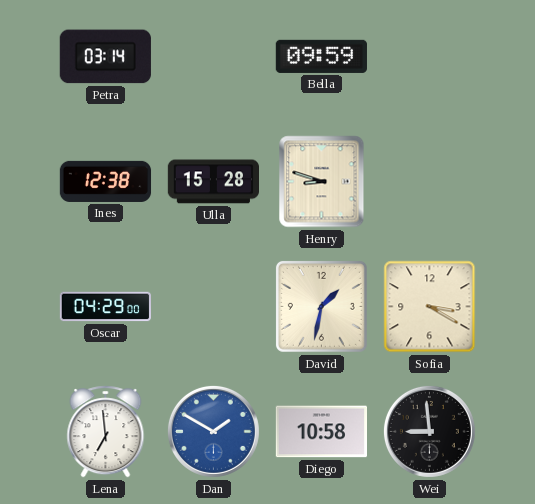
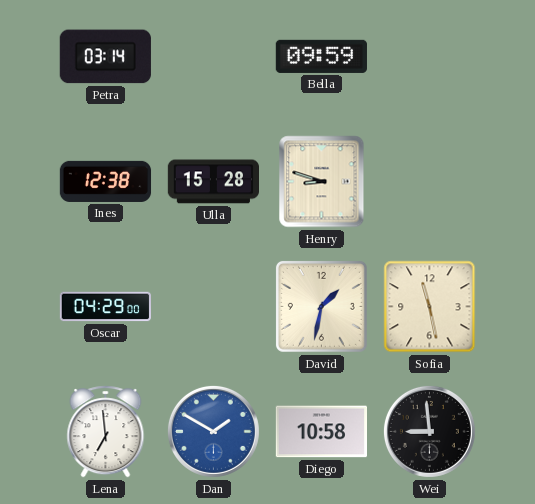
Sofia: 3:20 -> 11:28
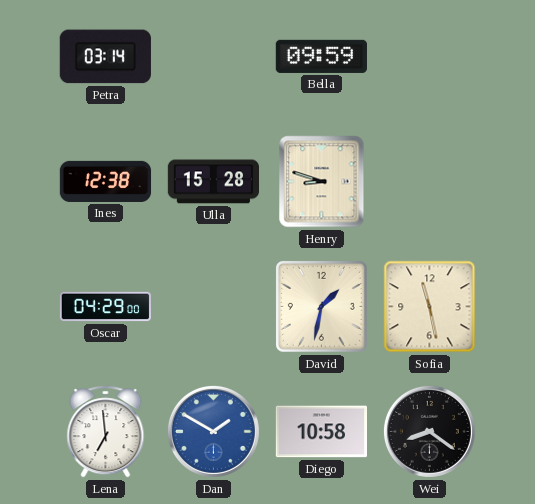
Wei: 8:59 -> 8:21
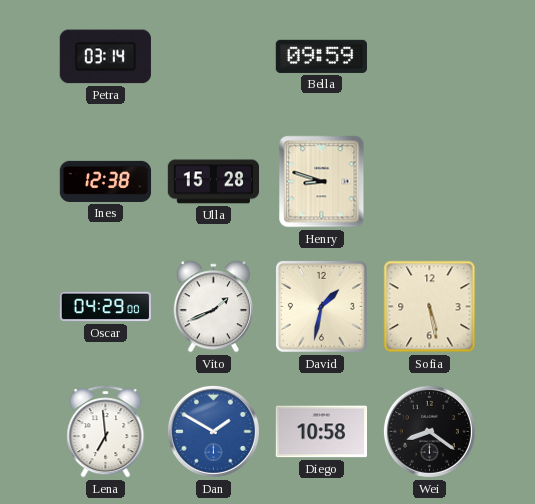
Vito: none -> 1:41
Sofia: 11:28 -> 5:28
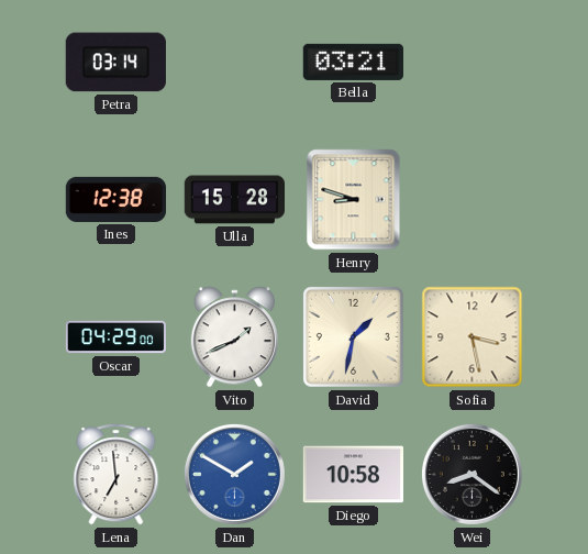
Bella: 09:59 -> 03:21
Sofia: 5:28 -> 3:28
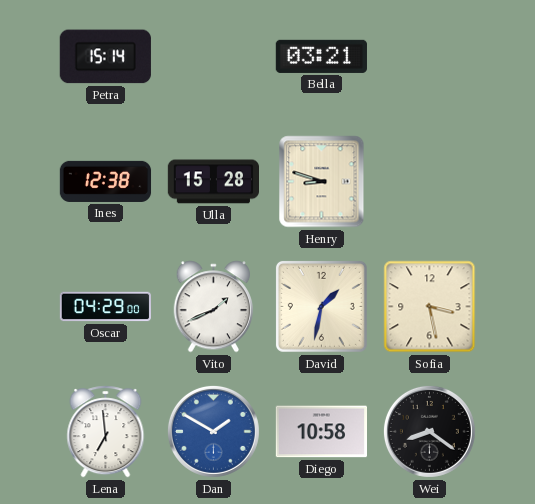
Petra: 03:14 -> 15:14
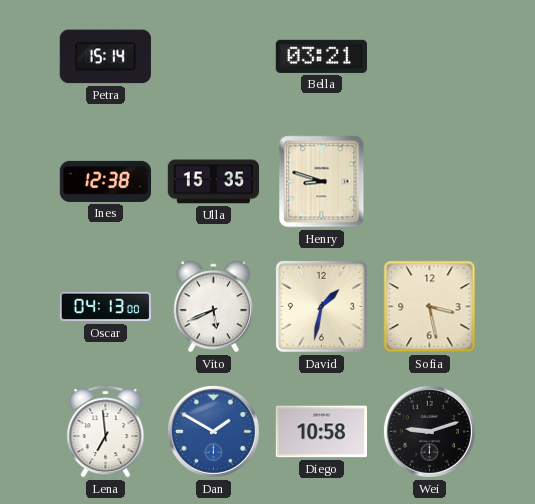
Ulla: 15:28 -> 15:35
Oscar: 04:29 -> 04:13
Vito: 1:41 -> 5:41
Wei: 8:21 -> 9:12
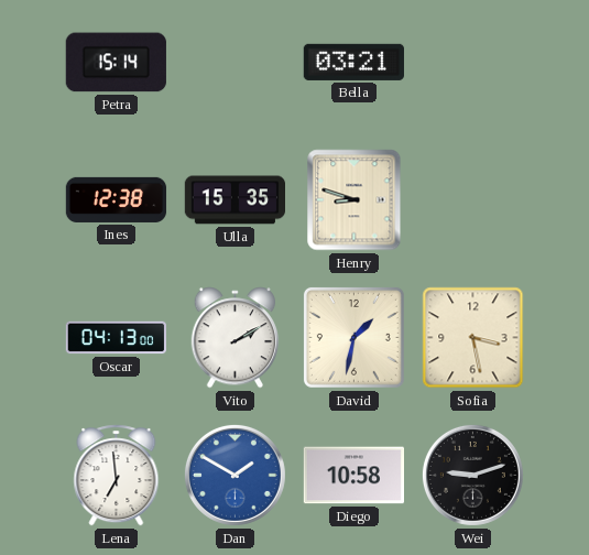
Vito: 5:41 -> 2:10
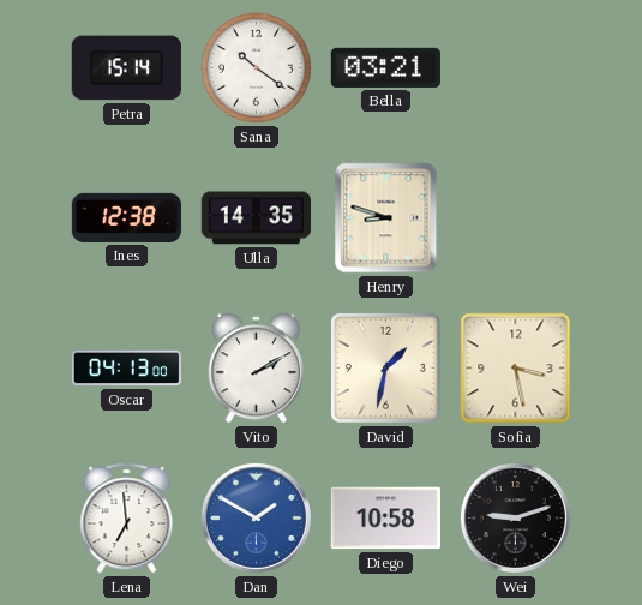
Sana: none -> 10:21
Ulla: 15:35 -> 14:35
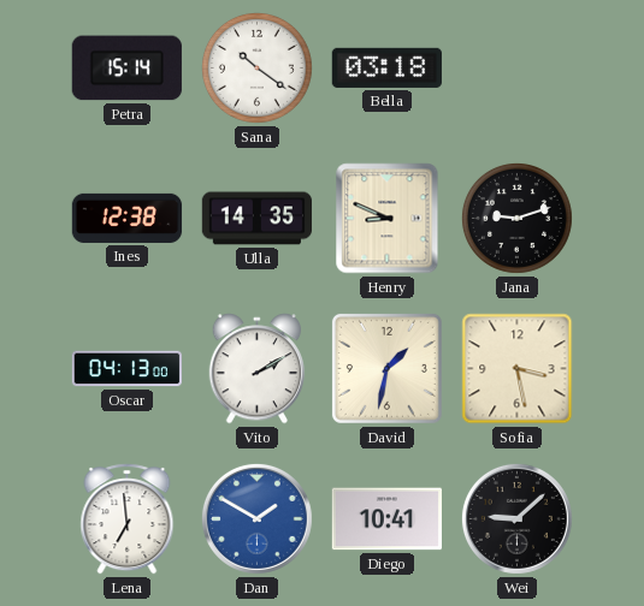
Bella: 03:21 -> 03:18
Henry: 8:48 -> 8:49
Jana: none -> 9:12
Diego: 10:58 -> 10:41
Wei: 9:12 -> 9:08
